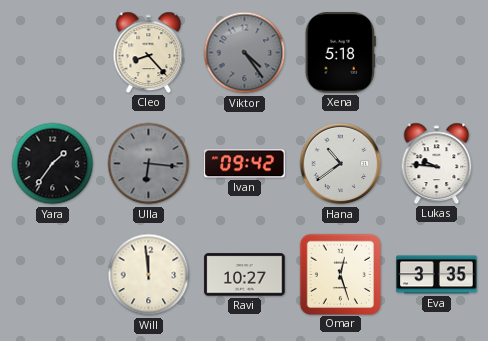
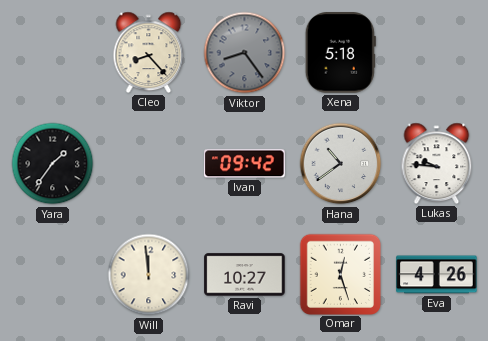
Viktor: 4:24 -> 8:24
Ulla: 6:16 -> none
Eva: 3:35 -> 4:26
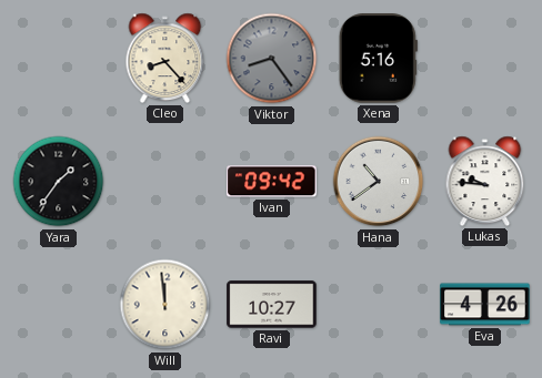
Xena: 5:18 -> 5:16
Omar: 12:27 -> none
